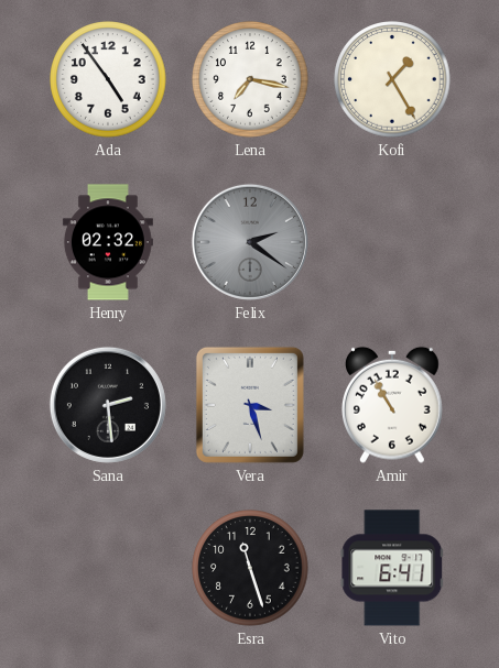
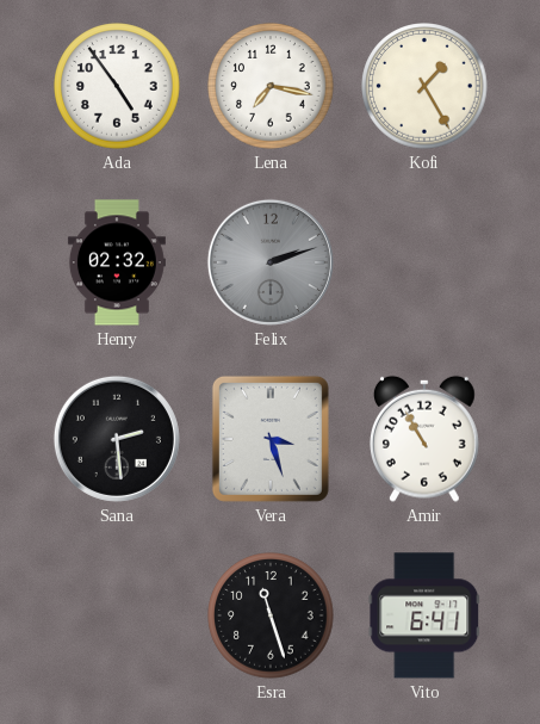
Felix: 2:21 -> 2:12
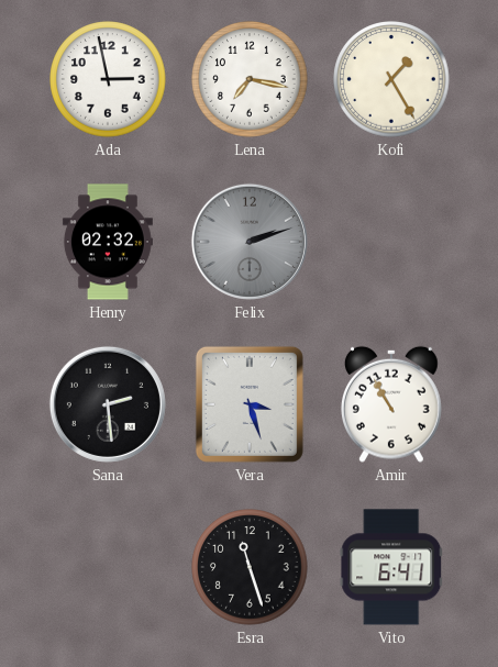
Ada: 4:54 -> 2:58
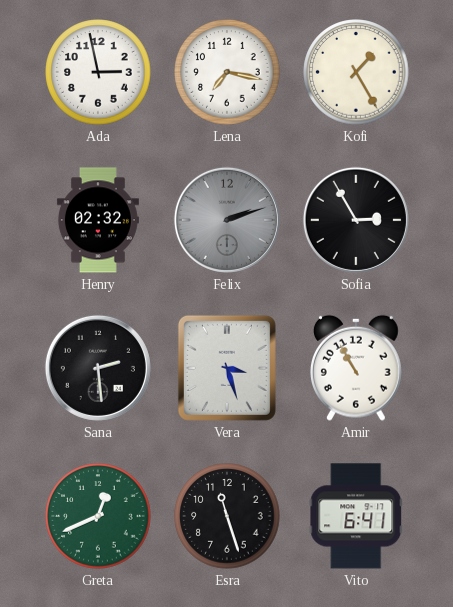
Sofia: none -> 2:55
Greta: none -> 12:41
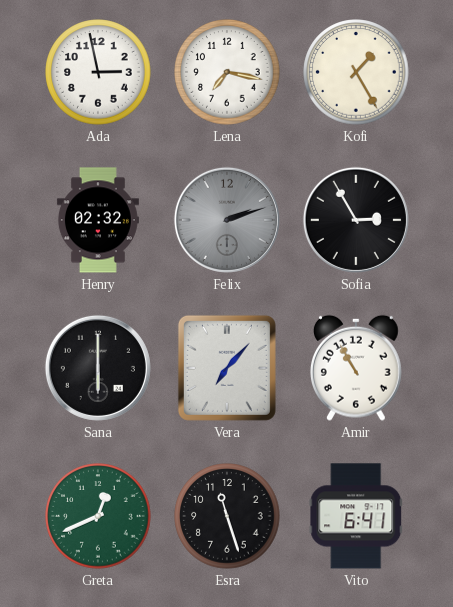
Sana: 2:29 -> 6:00
Vera: 3:27 -> 7:07
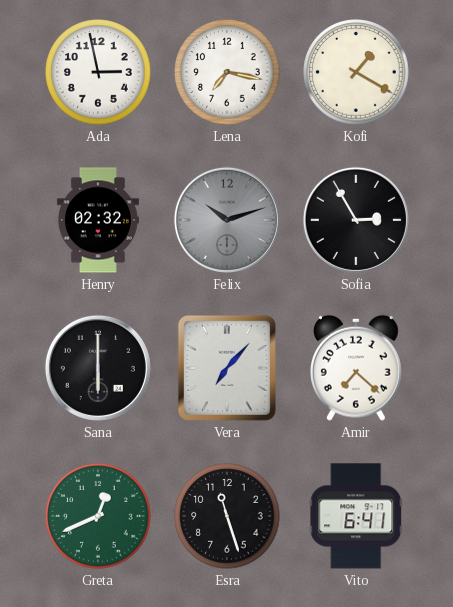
Kofi: 1:25 -> 1:20
Felix: 2:12 -> 10:12
Amir: 10:55 -> 7:22
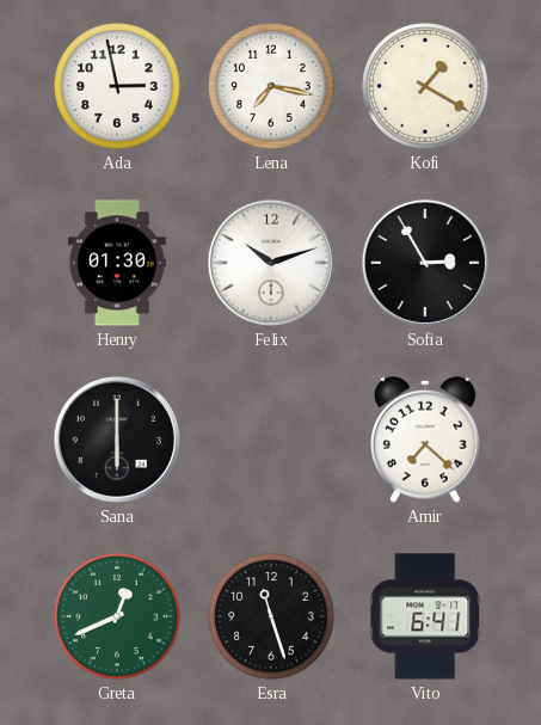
Henry: 02:32 -> 01:30
Felix dial: grey -> white
Vera: 7:07 -> none
